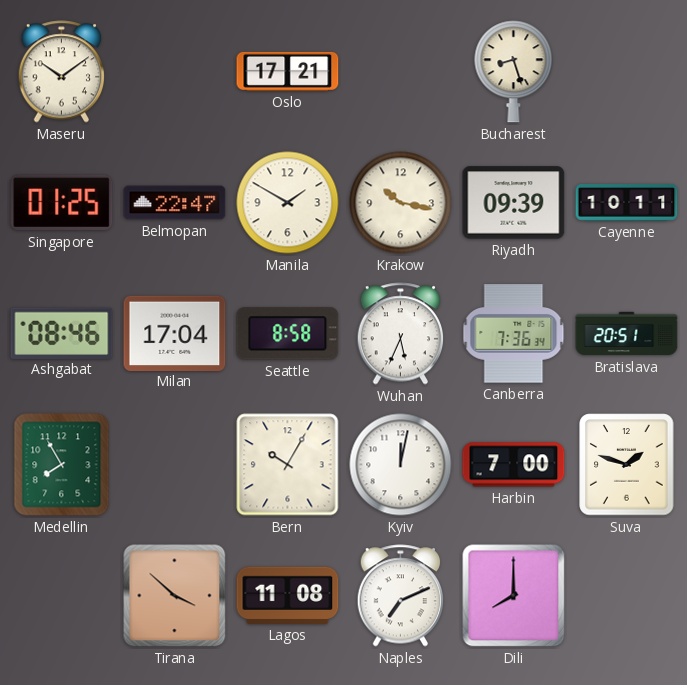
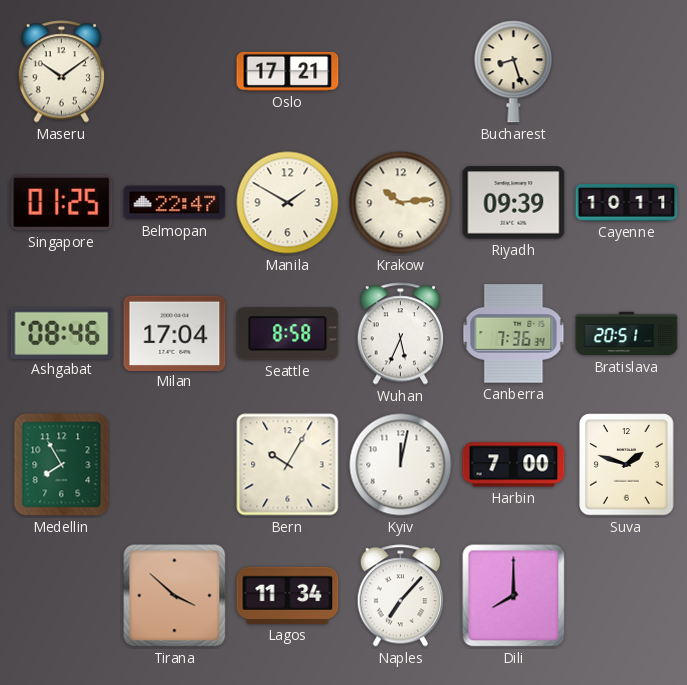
Krakow: 10:17 -> 10:14
Lagos: 11:08 -> 11:34
Naples: 7:11 -> 7:07
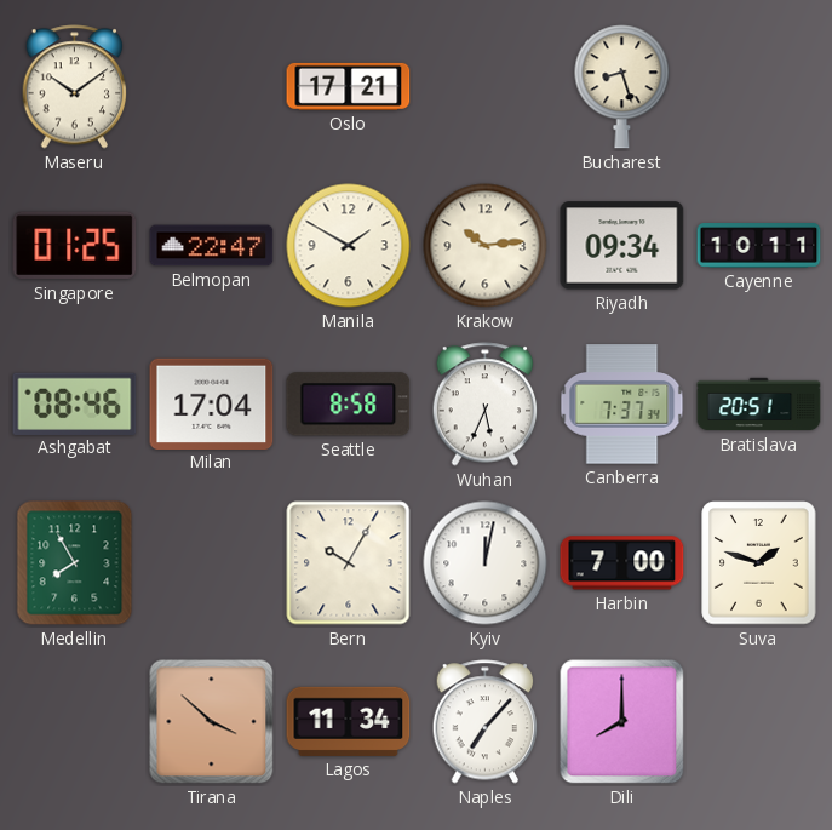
Riyadh: 09:39 -> 09:34
Canberra: 7:36 -> 7:37
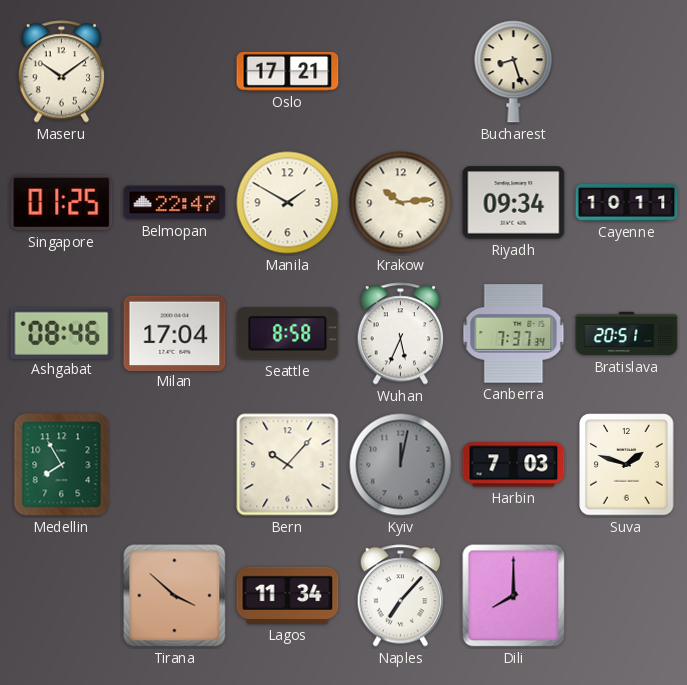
Bern: 10:05 -> 10:07
Kyiv dial: white -> grey
Harbin: 7:00 -> 7:03
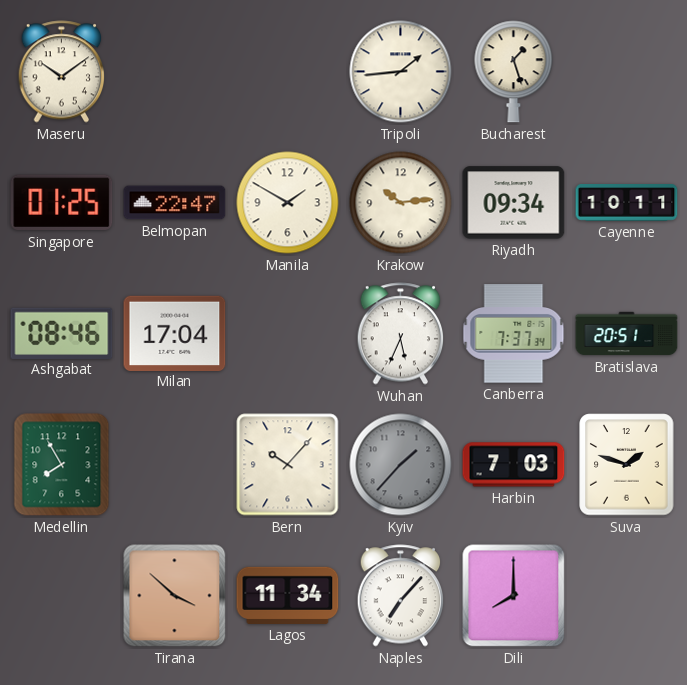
Oslo: 17:21 -> none
Tripoli: none -> 1:44
Bucharest: 8:27 -> 1:27
Seattle: 8:58 -> none
Kyiv: 12:02 -> 1:37
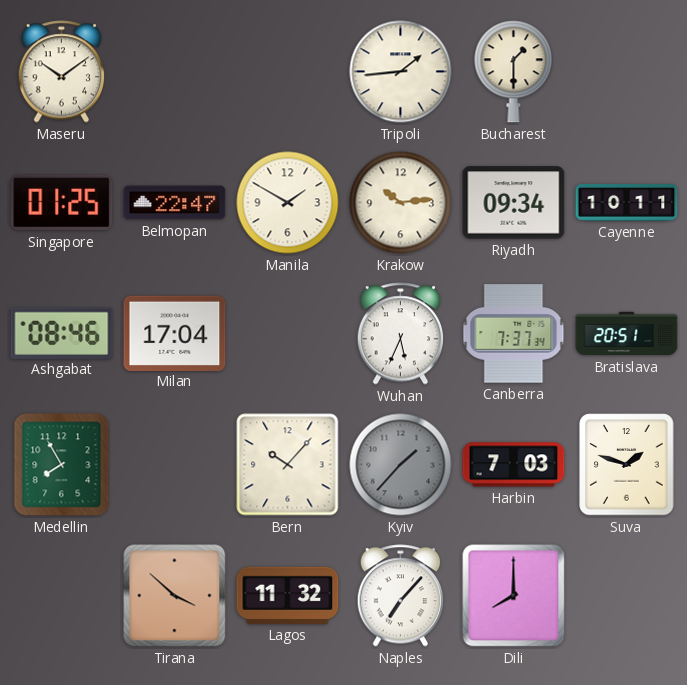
Bucharest: 1:27 -> 1:30
Lagos: 11:34 -> 11:32
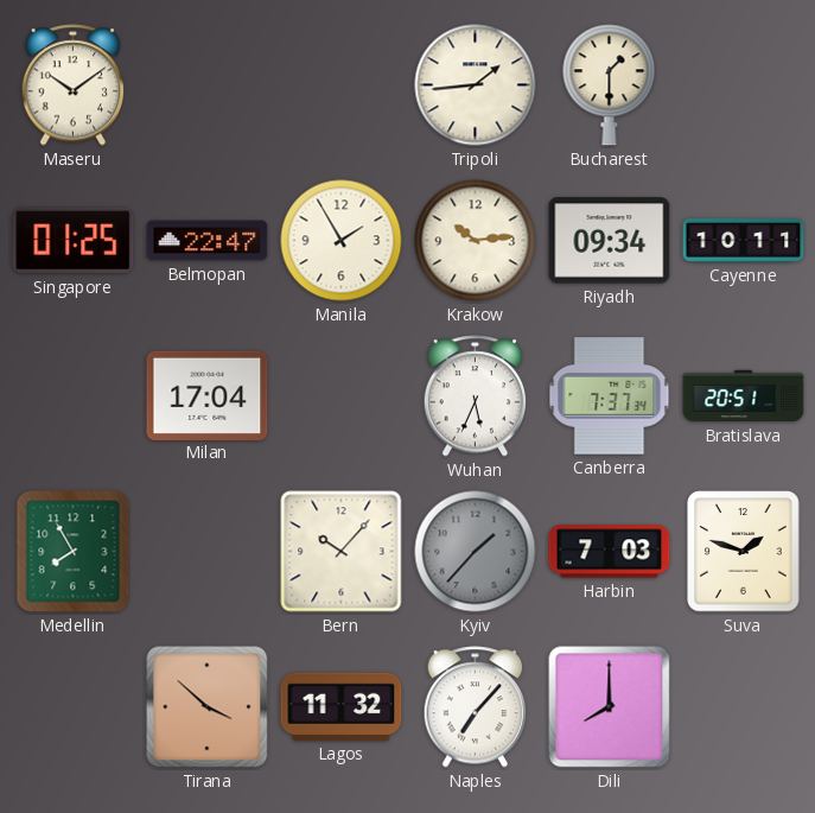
Manila: 1:50 -> 1:55
Ashgabat: 08:46 -> none
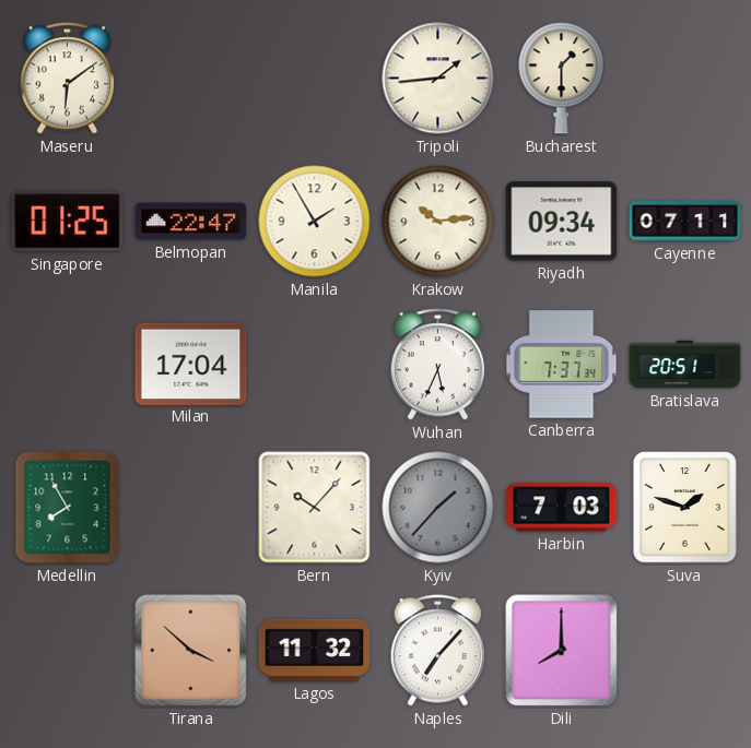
Maseru: 10:09 -> 6:09
Cayenne: 10:11 -> 07:11
